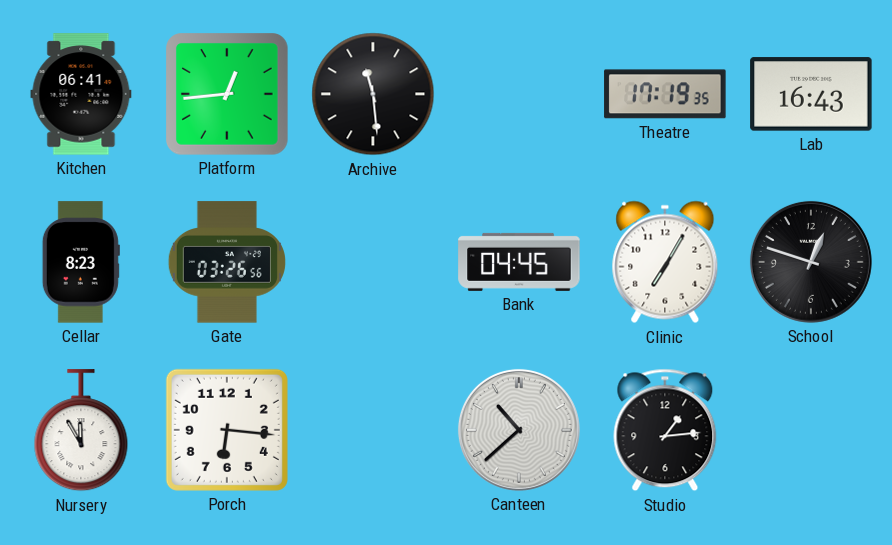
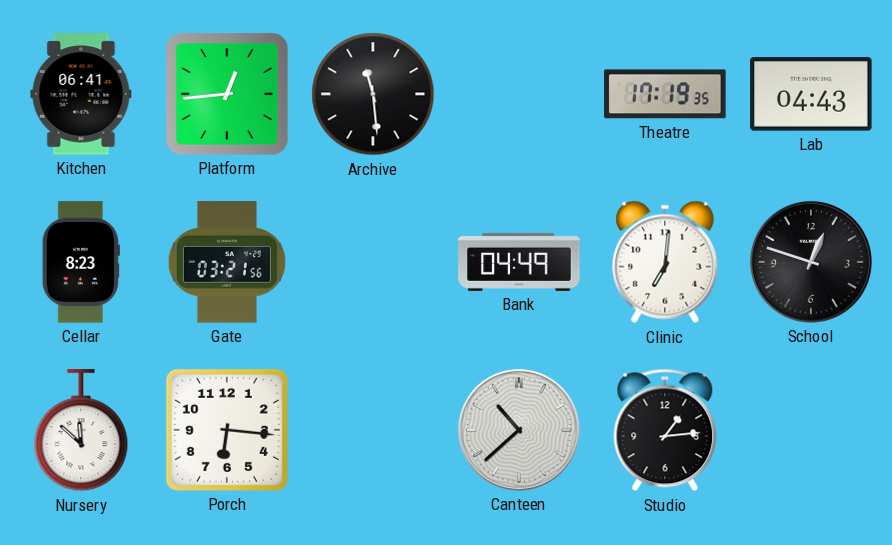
Lab: 16:43 -> 04:43
Gate: 03:26 -> 03:21
Bank: 04:45 -> 04:49
Clinic: 7:05 -> 7:01
Nursery: 11:55 -> 11:52
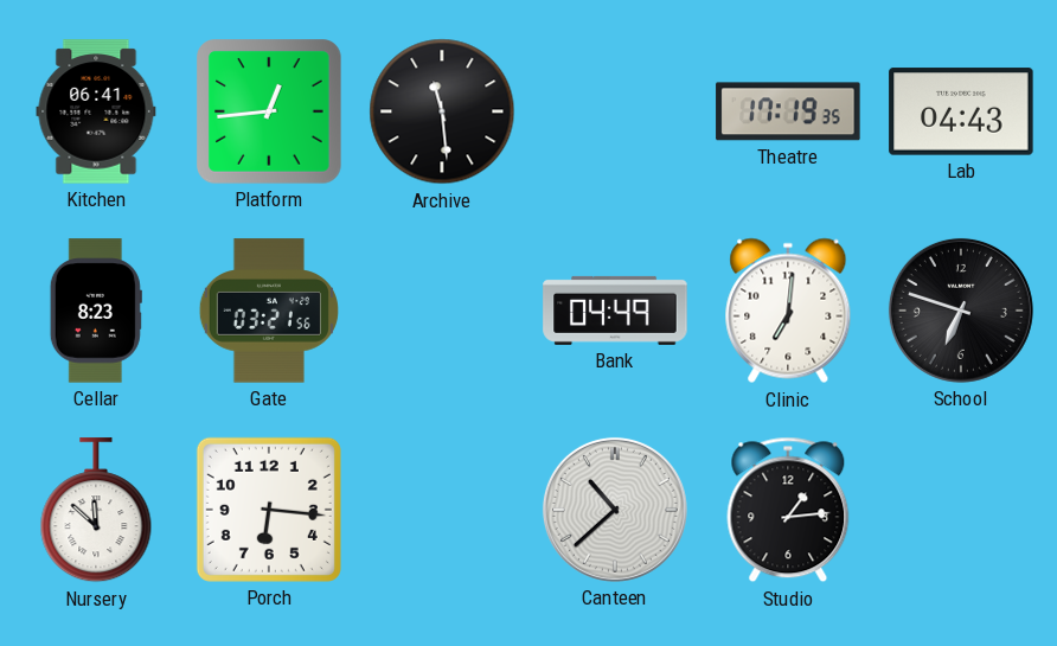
School: 12:48 -> 6:48
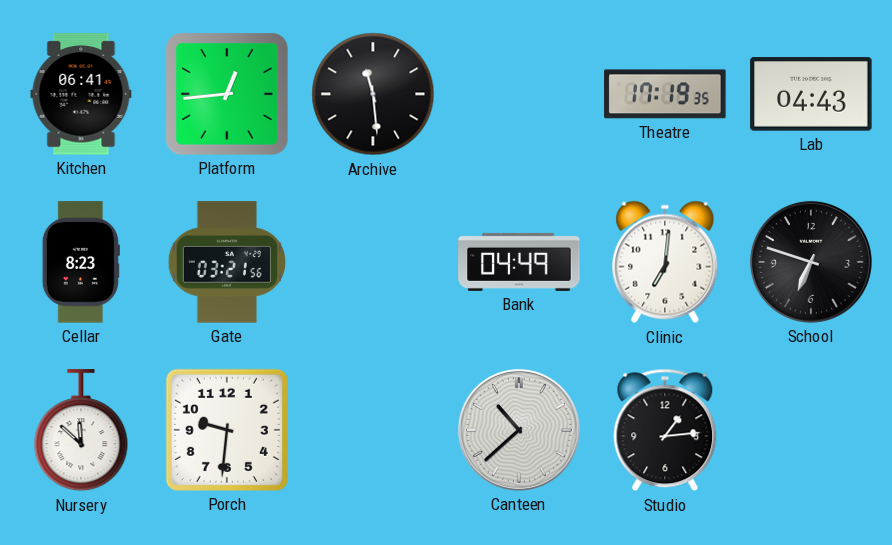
Porch: 6:16 -> 9:31
